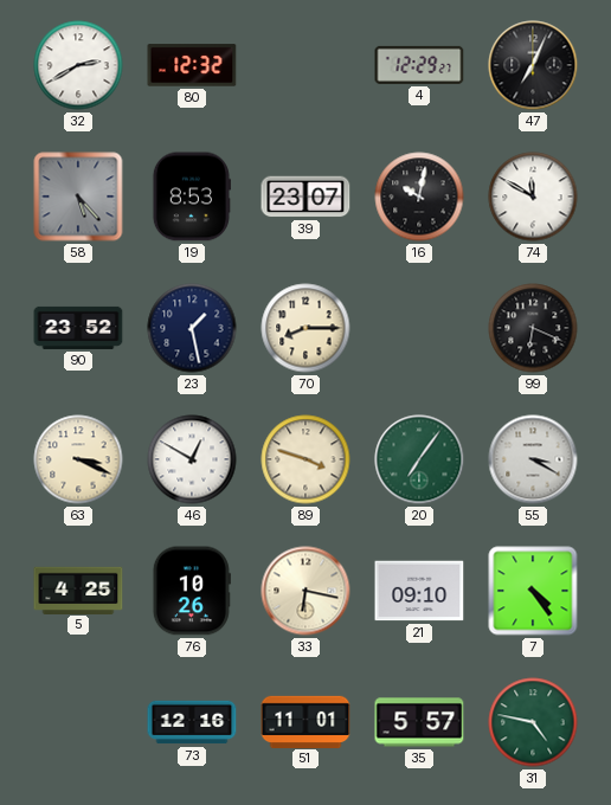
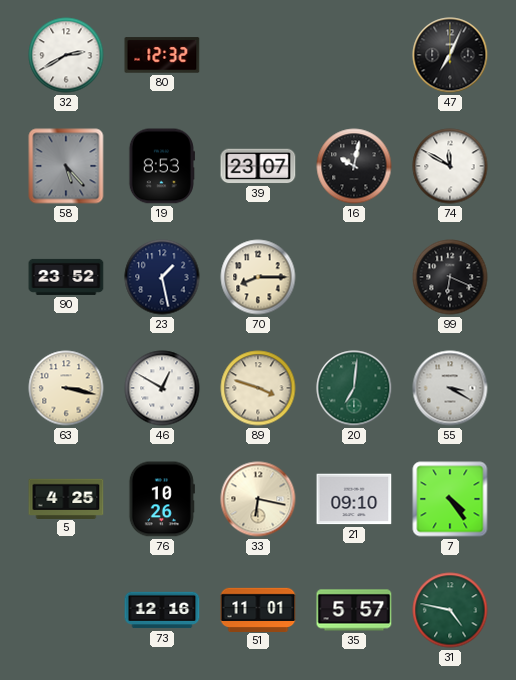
4: 12:29 -> none
63: 3:19 -> 3:17
20: 7:06 -> 7:01
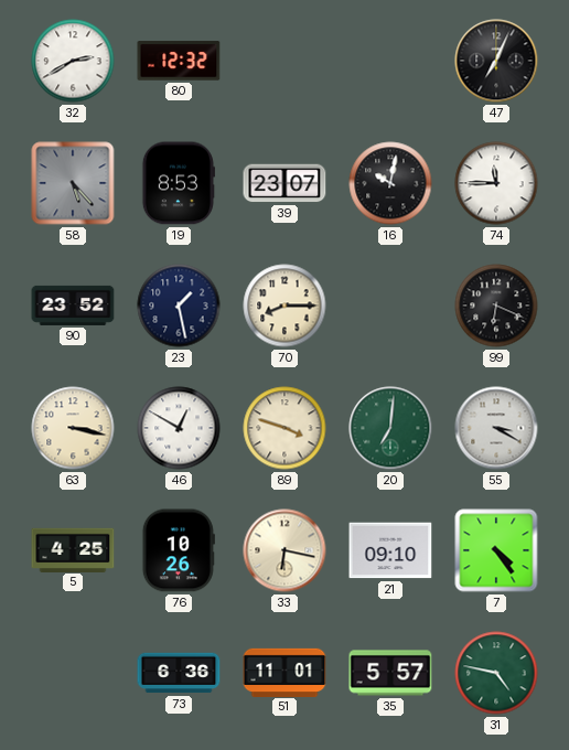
74: 11:50 -> 11:45
73: 12:16 -> 6:36
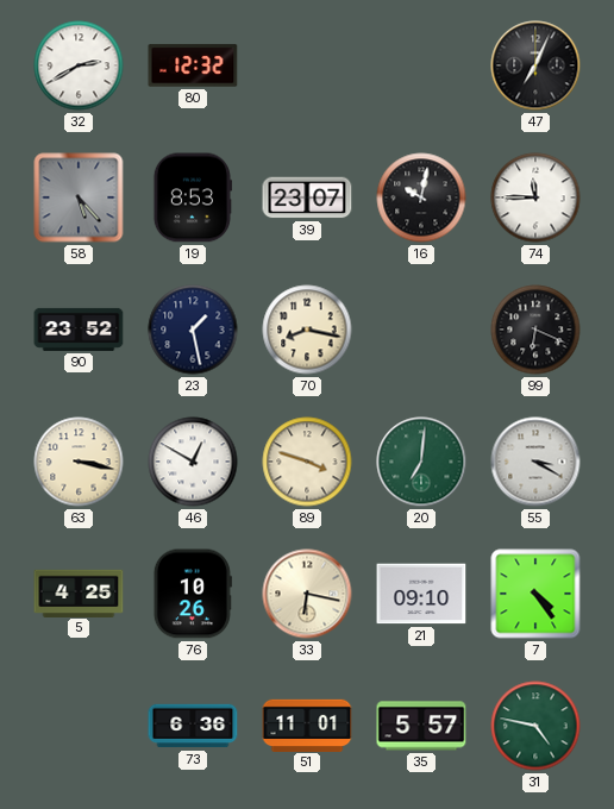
70: 8:15 -> 8:17
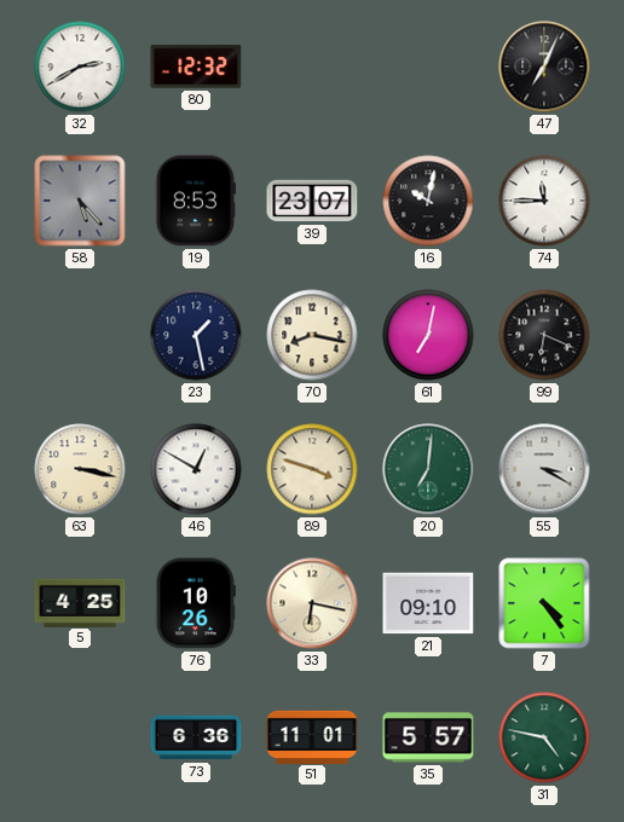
90: 23:52 -> none
61: none -> 7:02
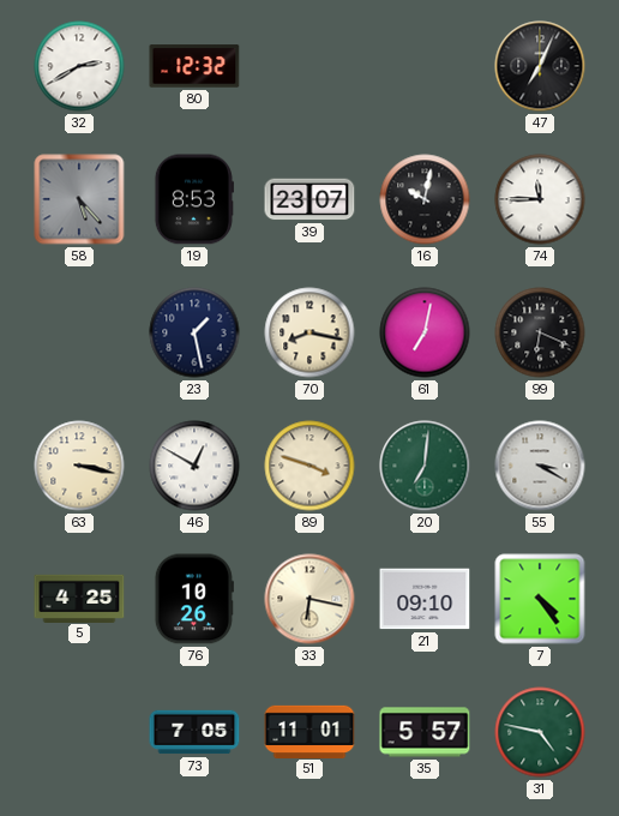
73: 6:36 -> 7:05
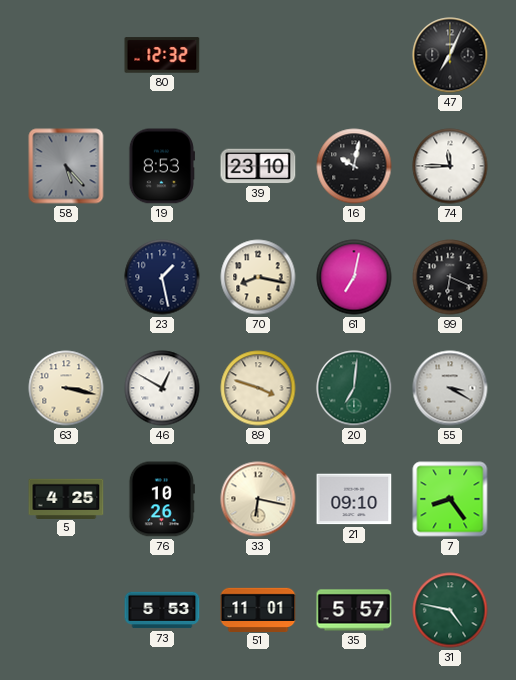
32: 2:40 -> none
39: 23:07 -> 23:10
7: 4:24 -> 8:24
73: 7:05 -> 5:53
